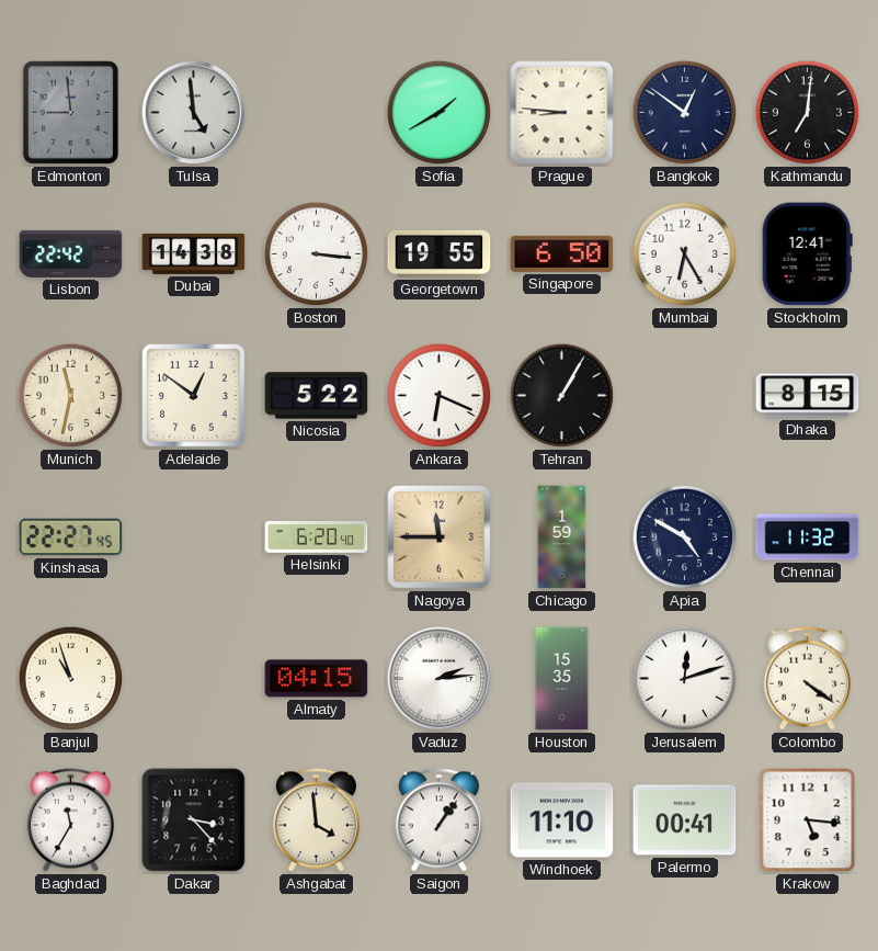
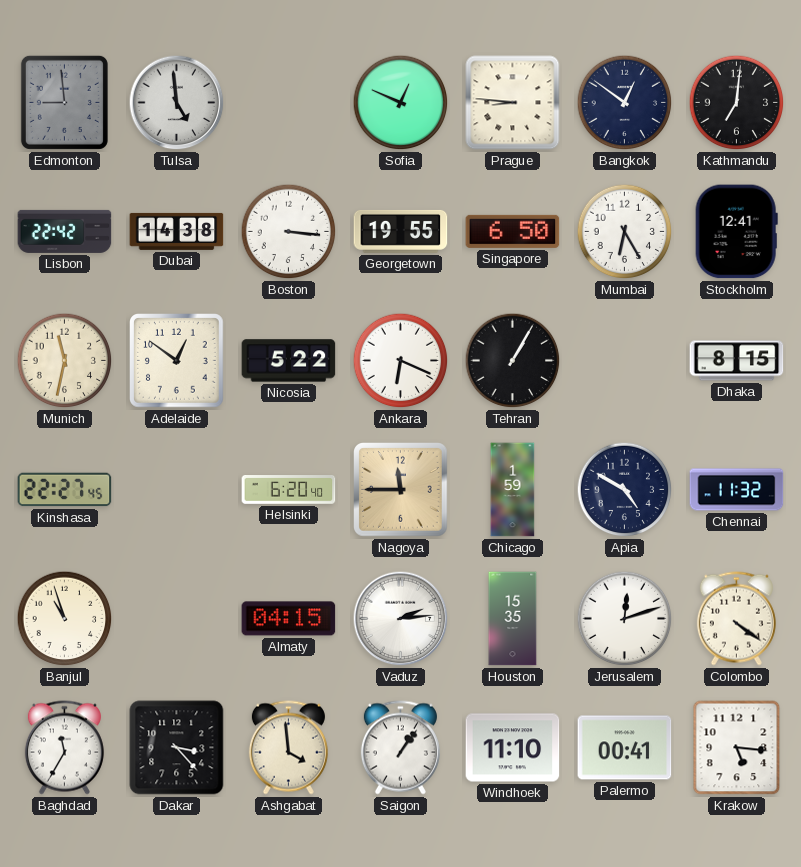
Sofia: 1:40 -> 12:49
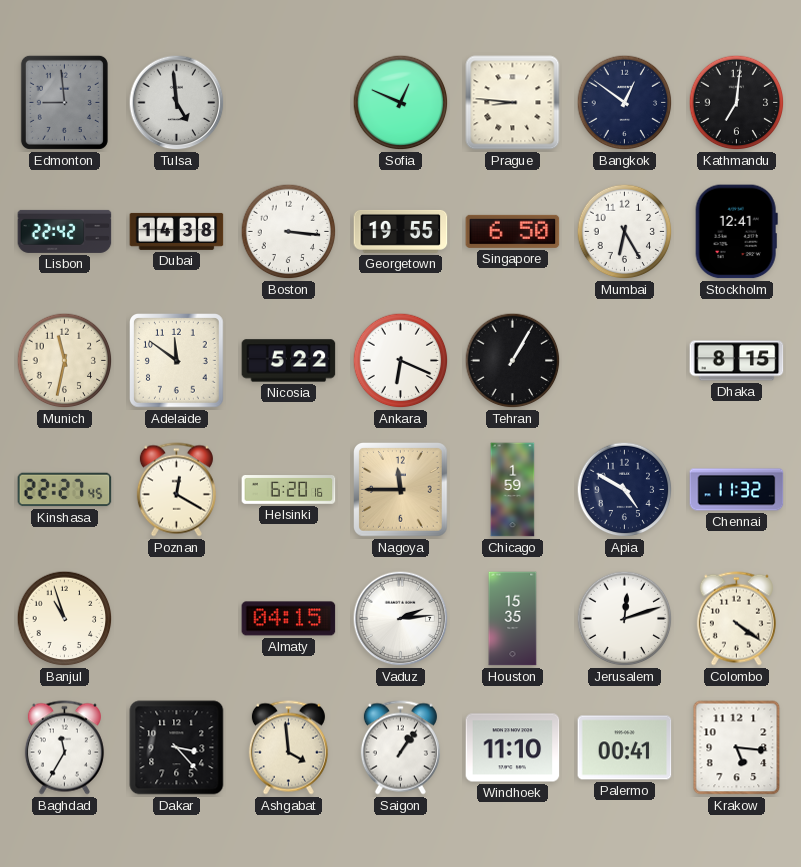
Adelaide: 12:51 -> 11:51
Poznan: none -> 12:20
Helsinki: 6:20:40 -> 6:20:16
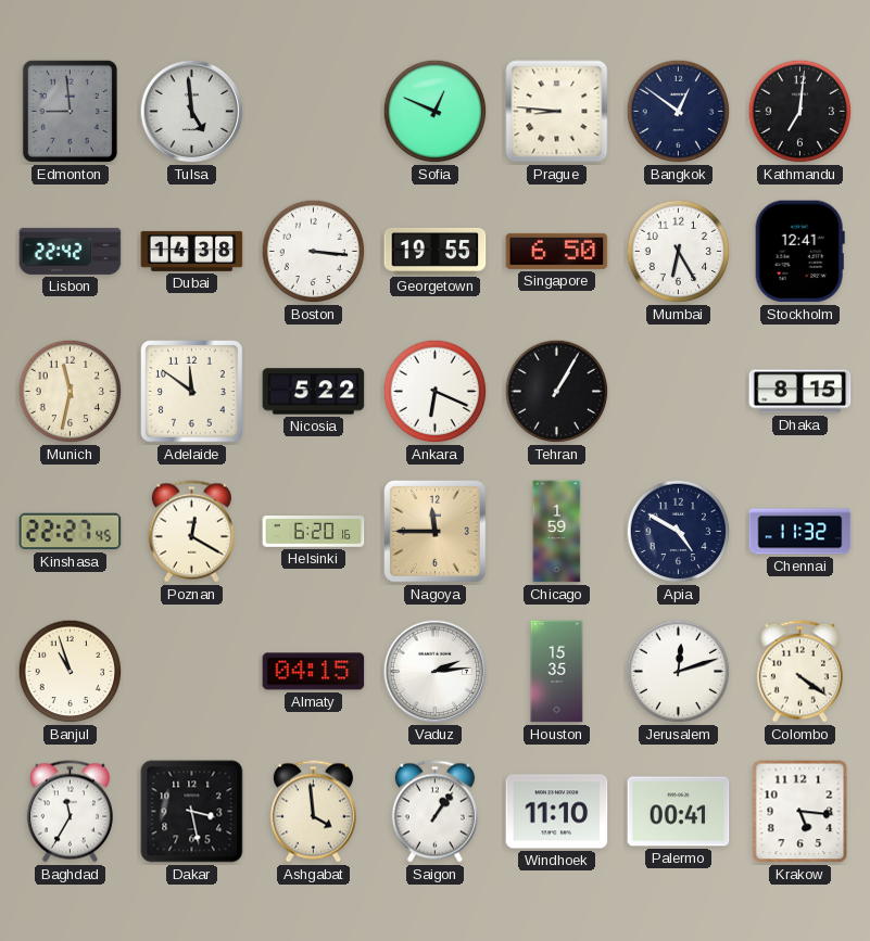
Dakar: 3:23 -> 3:28
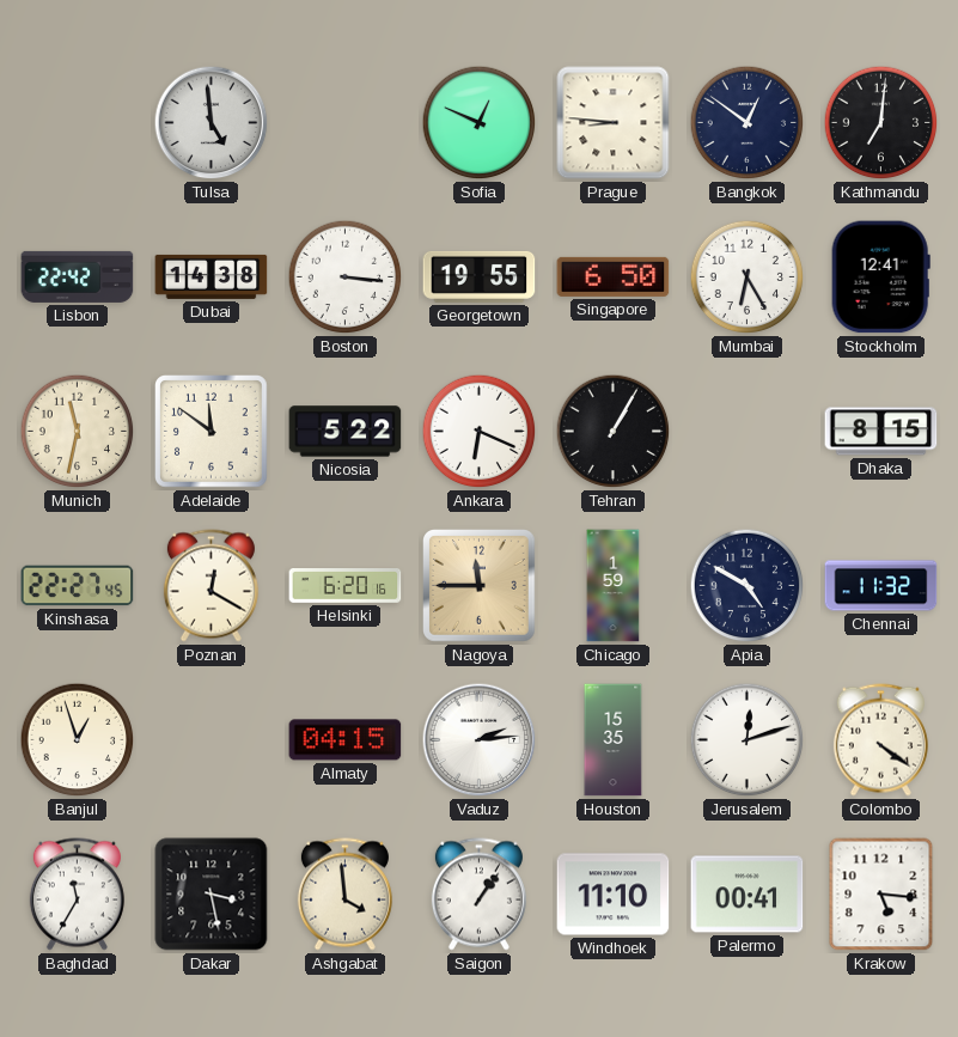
Edmonton: 8:59 -> none
Banjul: 10:57 -> 12:57
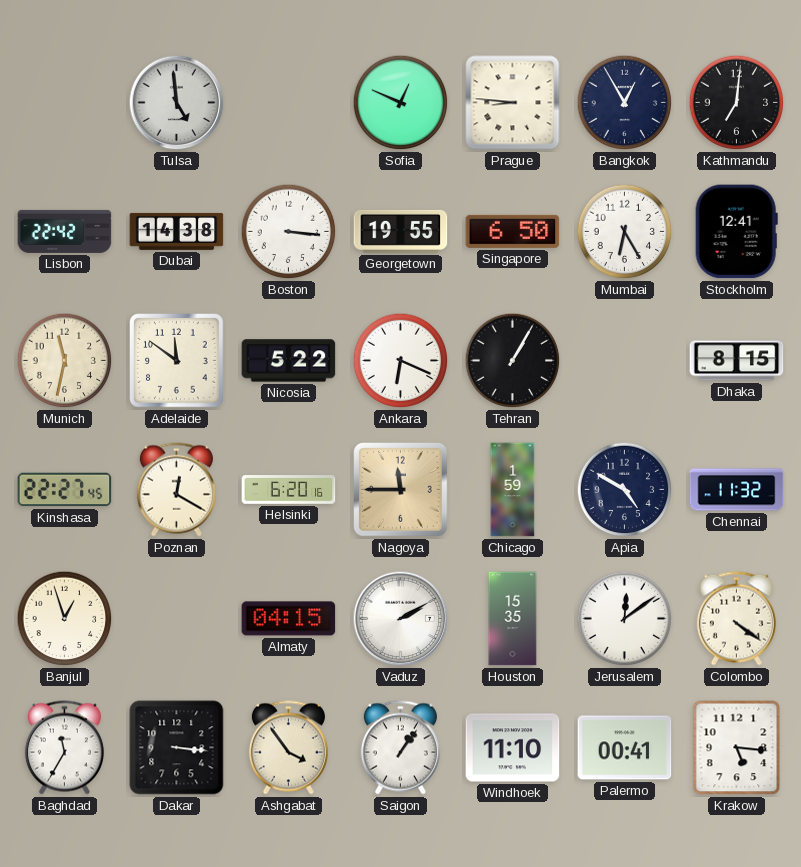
Bangkok: 12:51 -> 12:55
Vaduz: 2:14 -> 2:10
Jerusalem: 12:12 -> 12:09
Dakar: 3:28 -> 3:16
Ashgabat: 3:59 -> 3:54
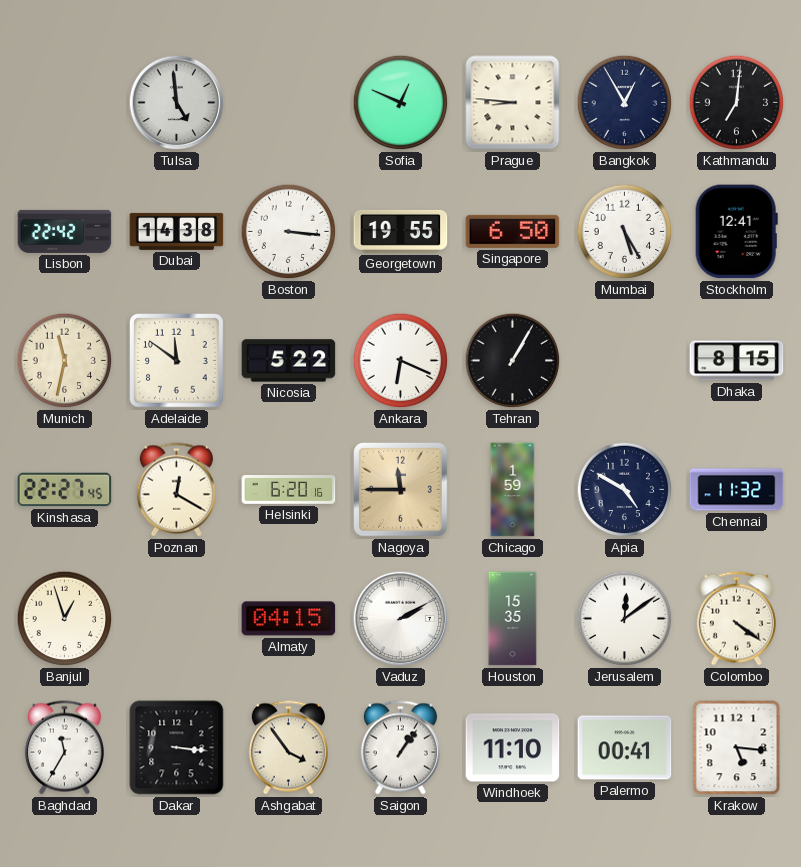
Mumbai: 6:25 -> 5:25
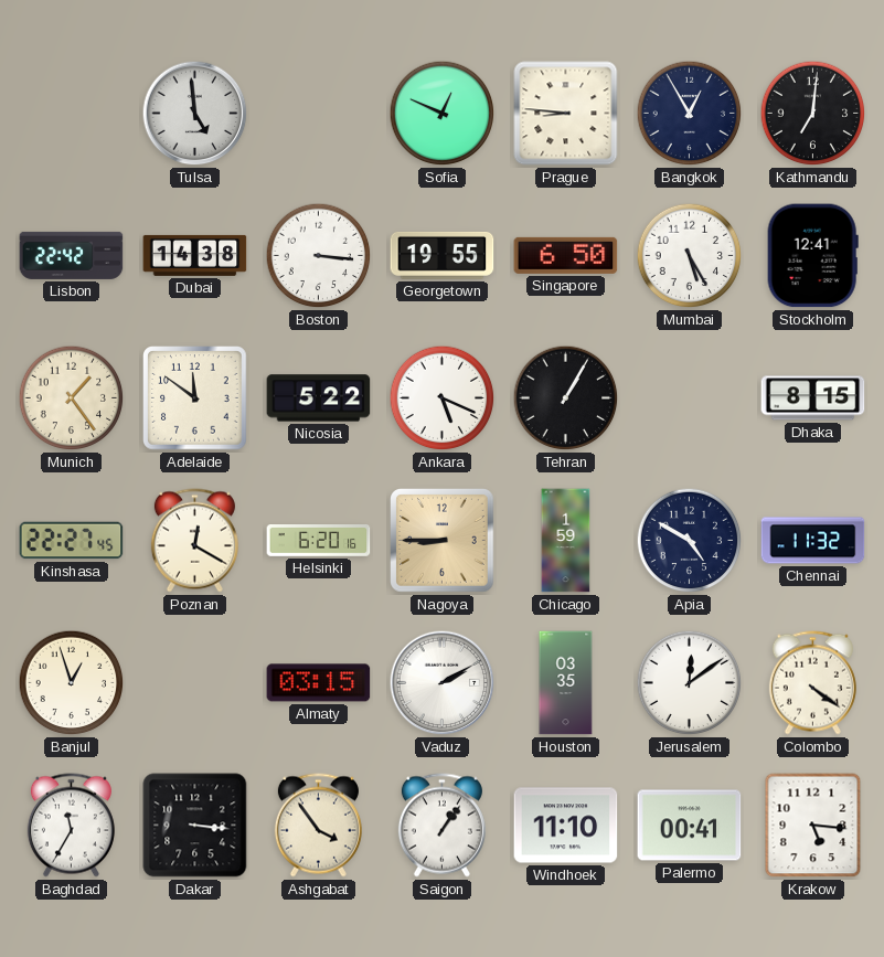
Munich: 11:32 -> 1:24
Ankara: 6:19 -> 5:19
Nagoya: 11:45 -> 8:45
Almaty: 04:15 -> 03:15
Houston: 15:35 -> 03:35
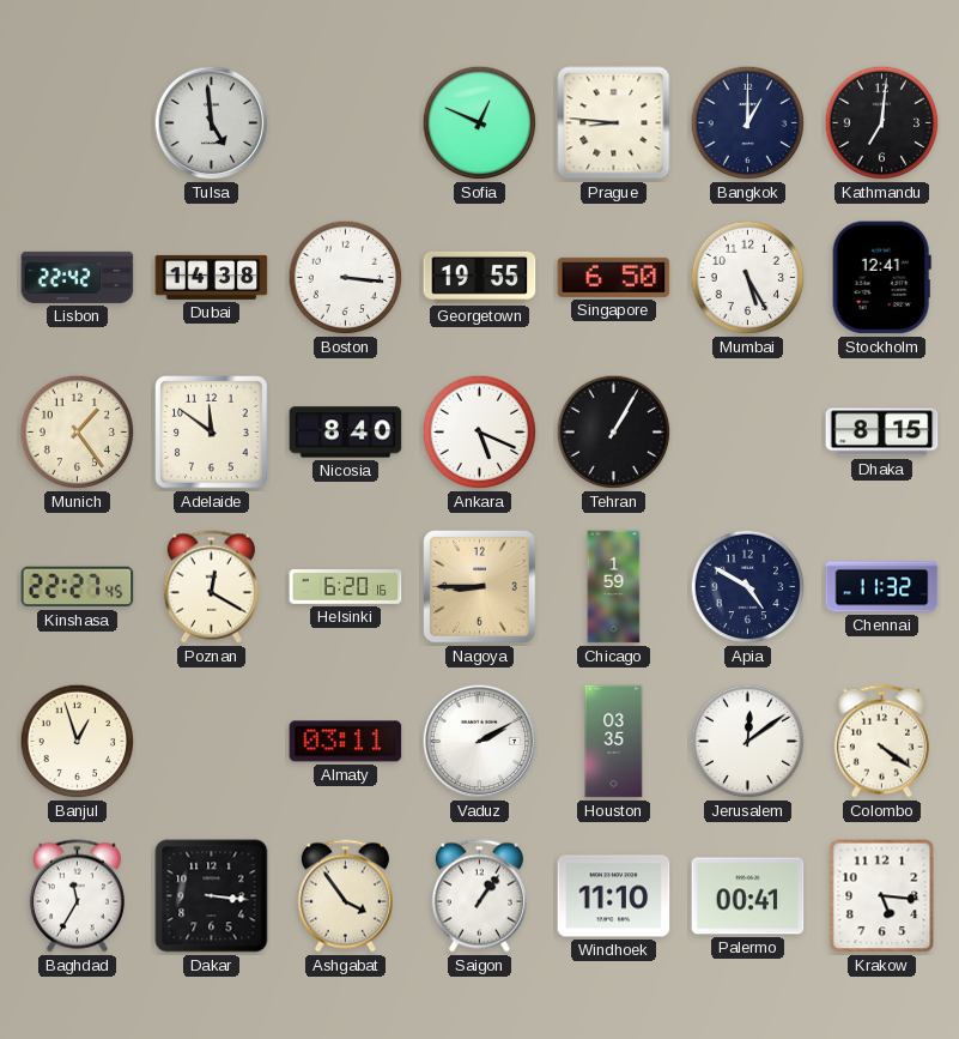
Bangkok: 12:55 -> 1:00
Nicosia: 5:22 -> 8:40
Almaty: 03:15 -> 03:11
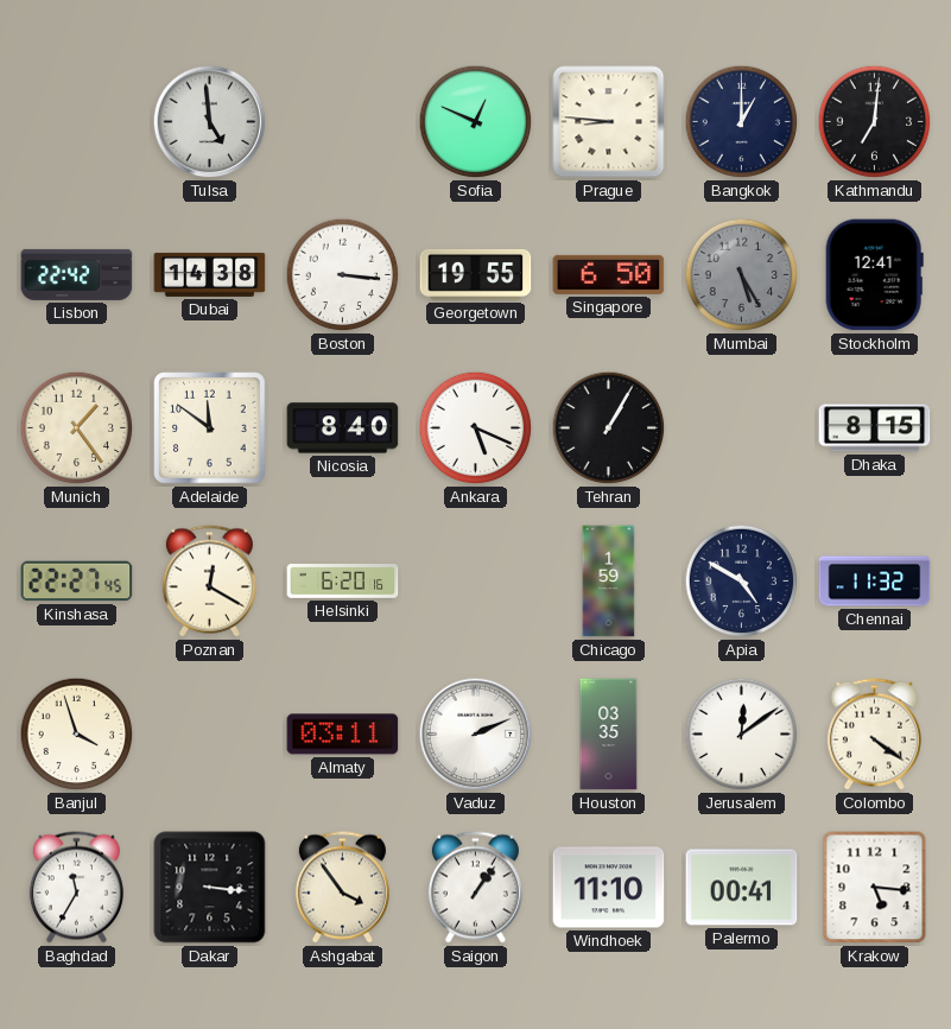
Mumbai dial: white -> grey
Nagoya: 8:45 -> none
Banjul: 12:57 -> 3:57
Vaduz: 2:10 -> 2:11
